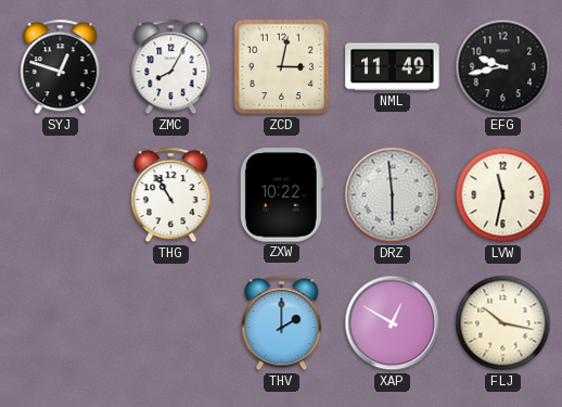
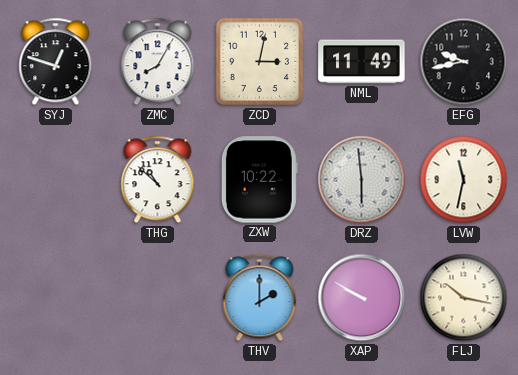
THG: 10:55 -> 10:52
XAP: 12:50 -> 9:50
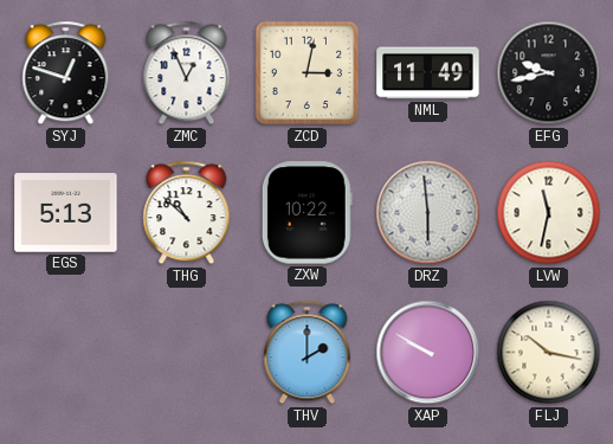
ZMC: 8:05 -> 12:56
EGS: none -> 5:13
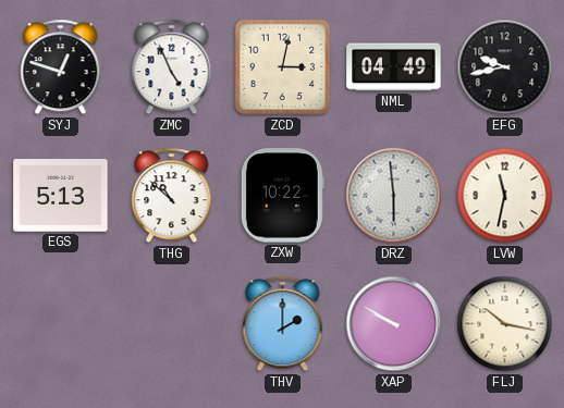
ZMC: 12:56 -> 4:56
NML: 11:49 -> 04:49
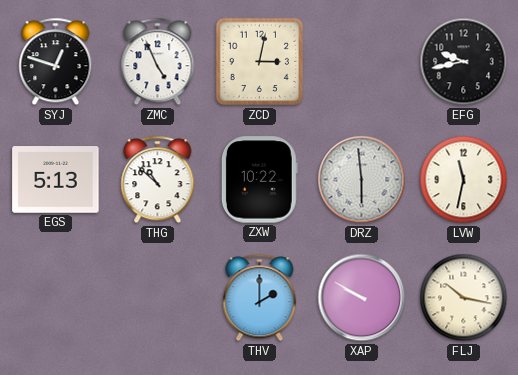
NML: 04:49 -> none
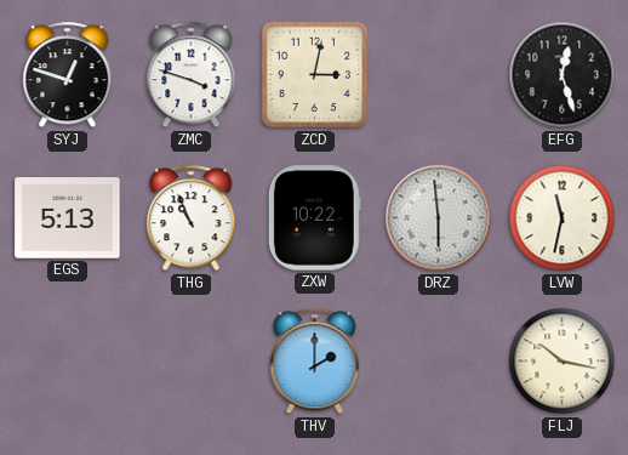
ZMC: 4:56 -> 3:48
EFG: 9:43 -> 12:27
THG: 10:52 -> 10:56
XAP: 9:50 -> none
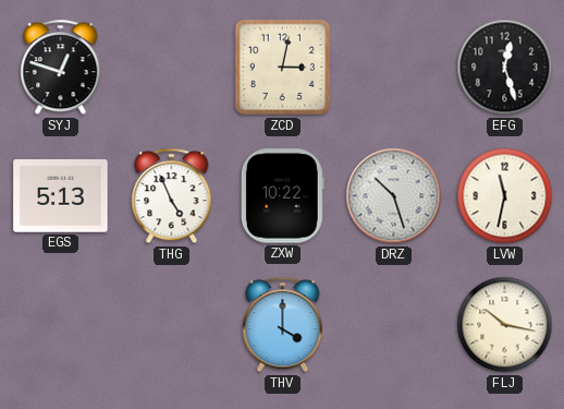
ZMC: 3:48 -> none
THG: 10:56 -> 4:56
DRZ: 5:59 -> 10:27
THV: 2:00 -> 4:00
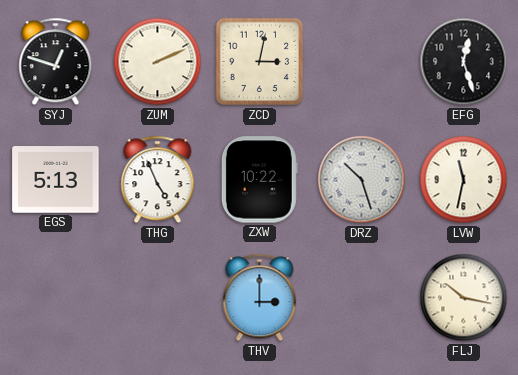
ZUM: none -> 2:11
THV: 4:00 -> 3:00
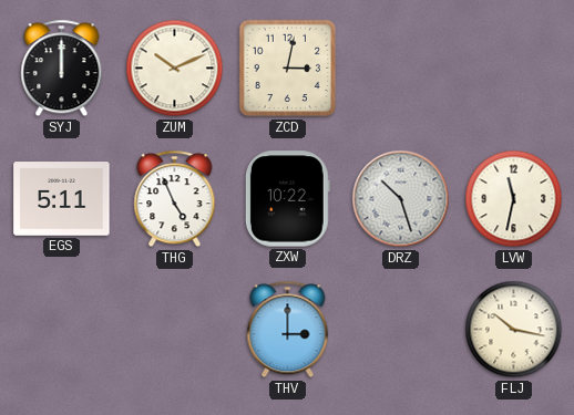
SYJ: 12:48 -> 12:00
ZUM: 2:11 -> 10:11
EFG: 12:27 -> none
EGS: 5:13 -> 5:11
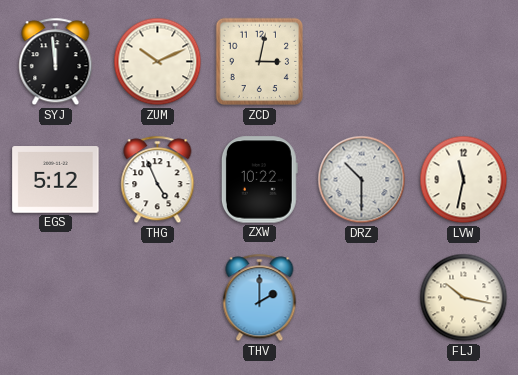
SYJ: 12:00 -> 11:59
EGS: 5:11 -> 5:12
DRZ: 10:27 -> 10:30
THV: 3:00 -> 2:00
